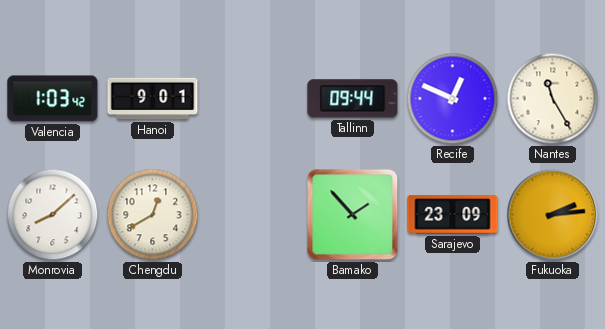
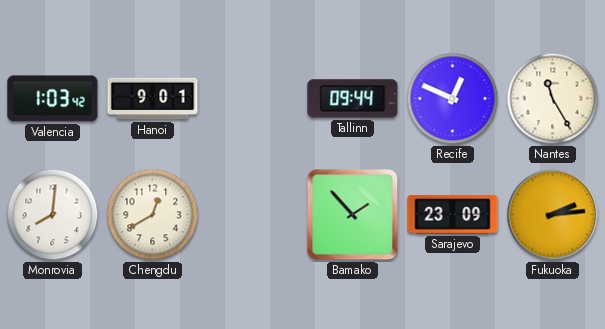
Monrovia: 8:08 -> 8:01
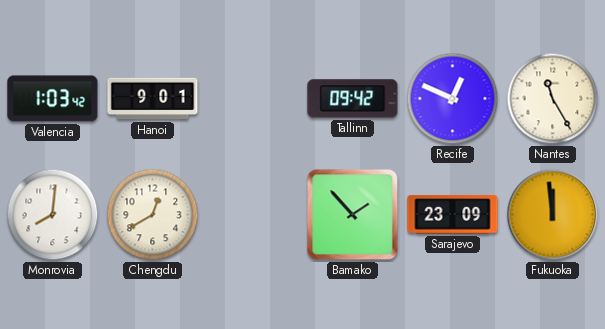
Tallinn: 09:44 -> 09:42
Fukuoka: 2:14 -> 11:59
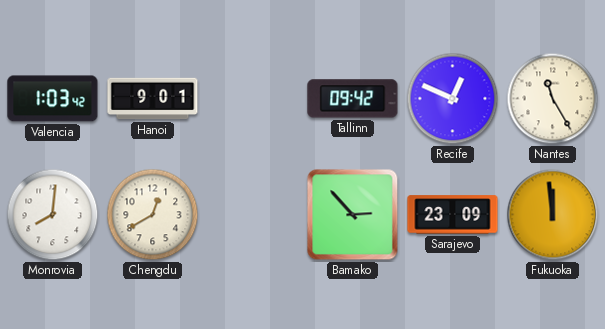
Bamako: 1:53 -> 2:53
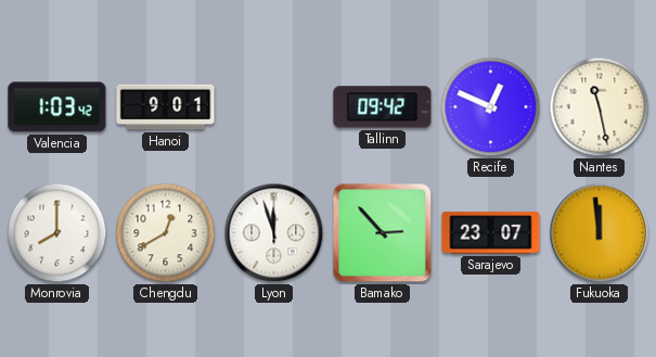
Nantes: 11:25 -> 11:28
Monrovia: 8:01 -> 8:00
Lyon: none -> 11:57
Sarajevo: 23:09 -> 23:07
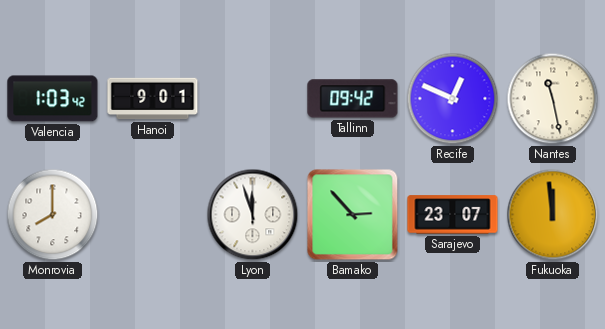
Chengdu: 12:40 -> none
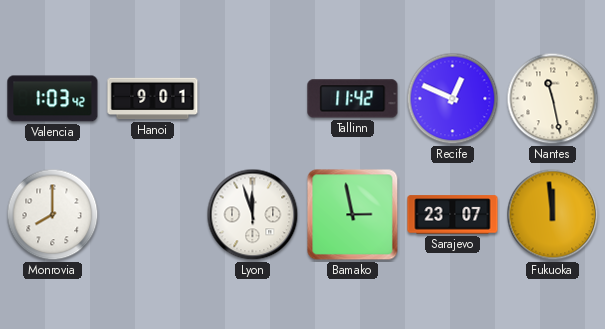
Tallinn: 09:42 -> 11:42
Bamako: 2:53 -> 2:58
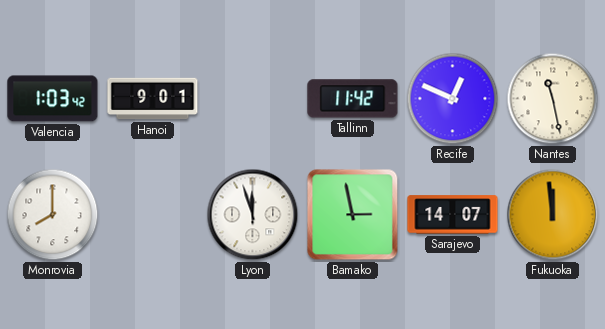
Sarajevo: 23:07 -> 14:07
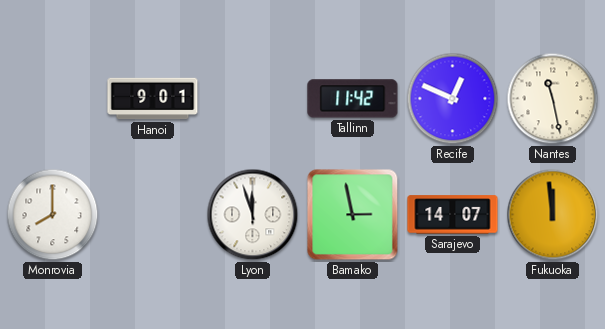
Valencia: 1:03 -> none
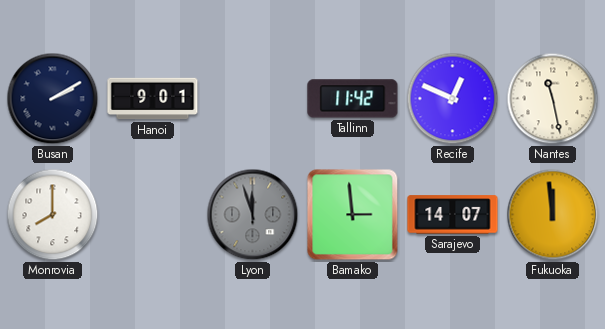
Busan: none -> 2:10
Lyon dial: white -> grey
Bamako: 2:58 -> 2:59
